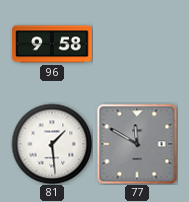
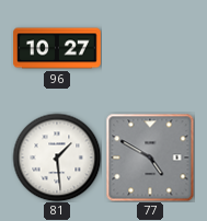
96: 9:58 -> 10:27
77: 11:50 -> 4:50
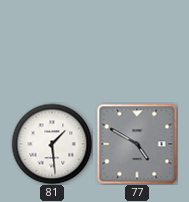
96: 10:27 -> none
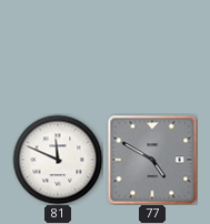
81: 1:29 -> 11:49
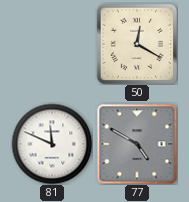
50: none -> 12:20
